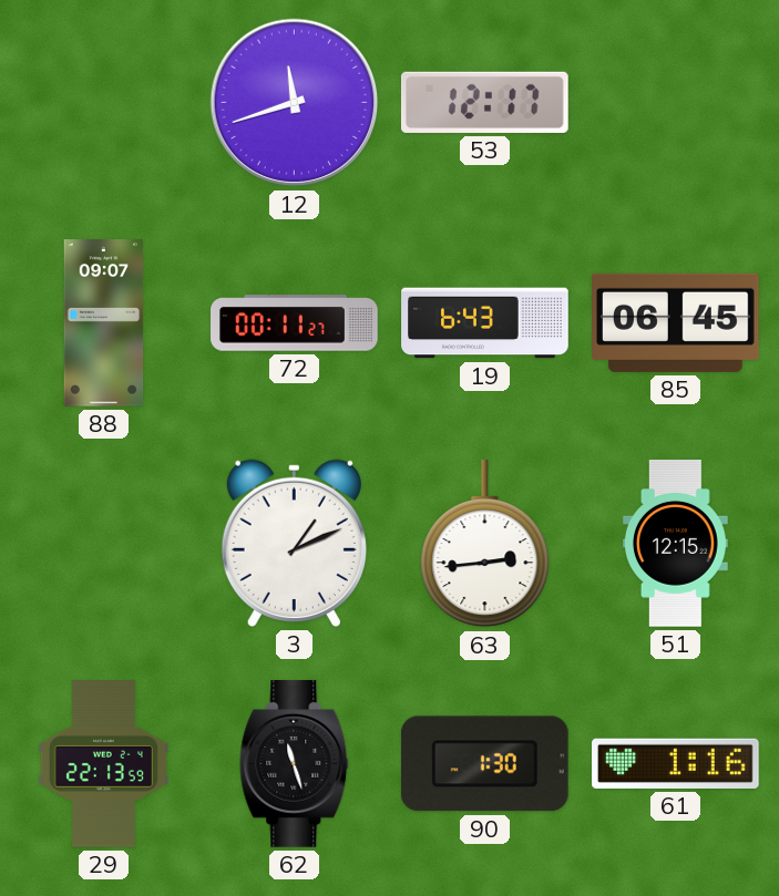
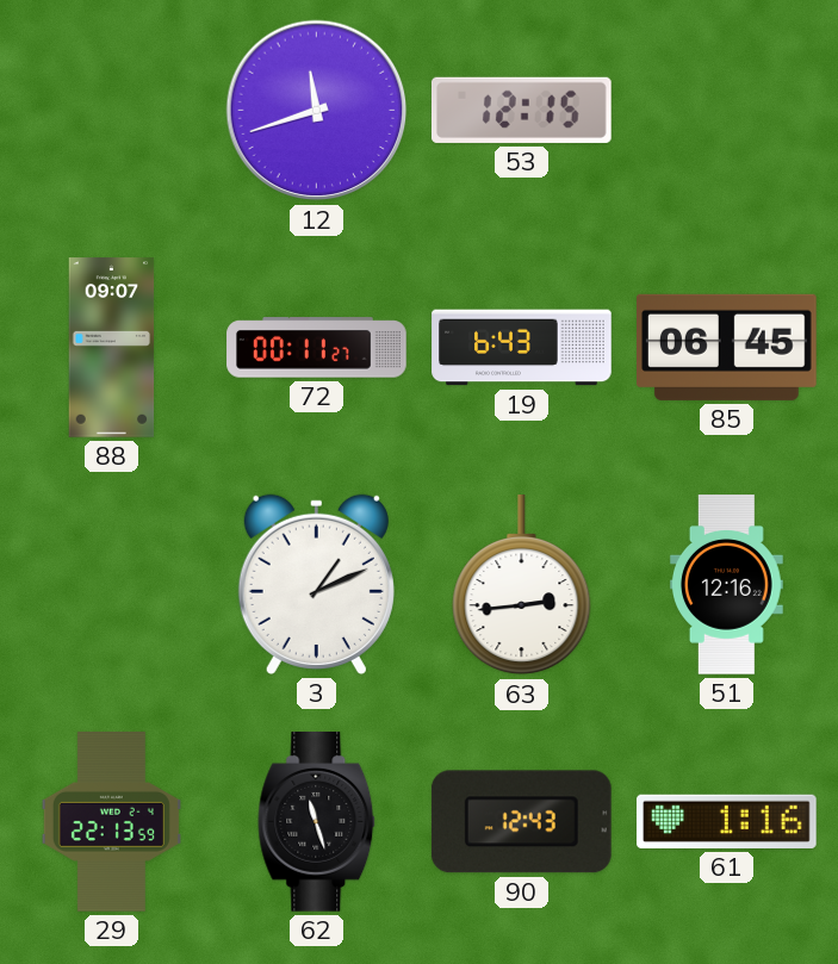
53: 12:17 -> 12:15
51: 12:15 -> 12:16
90: 1:30 -> 12:43
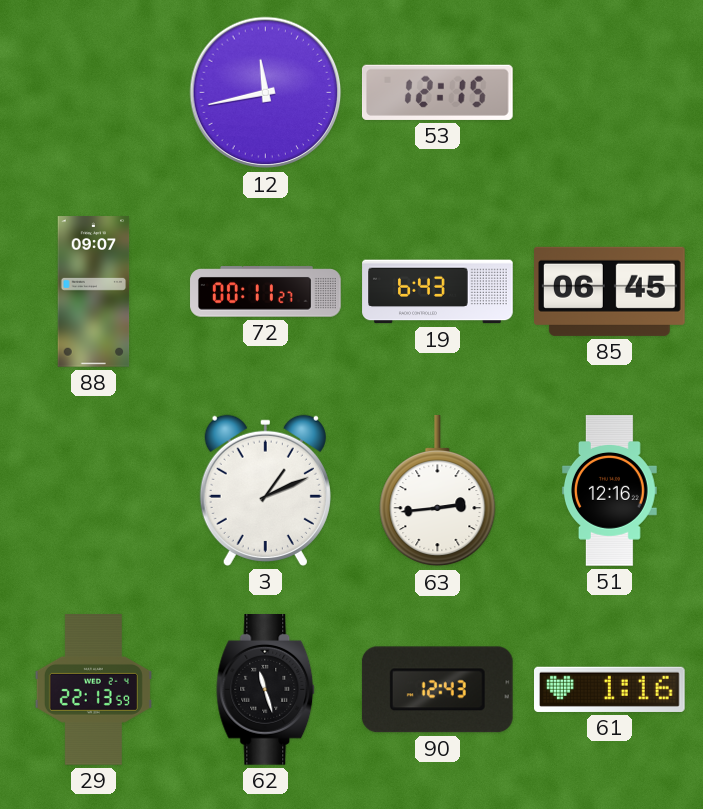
12: 11:42 -> 11:43
